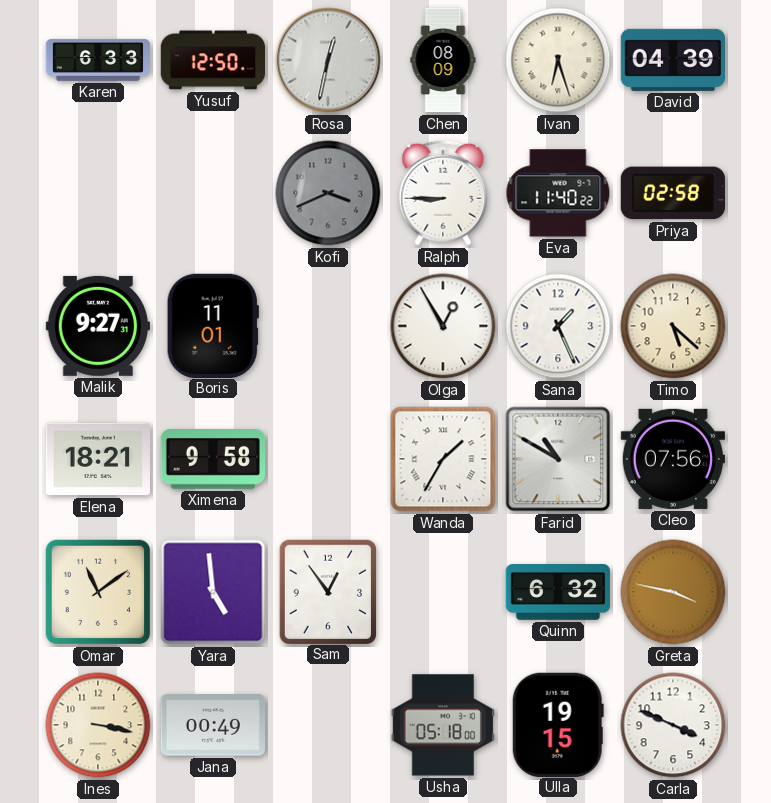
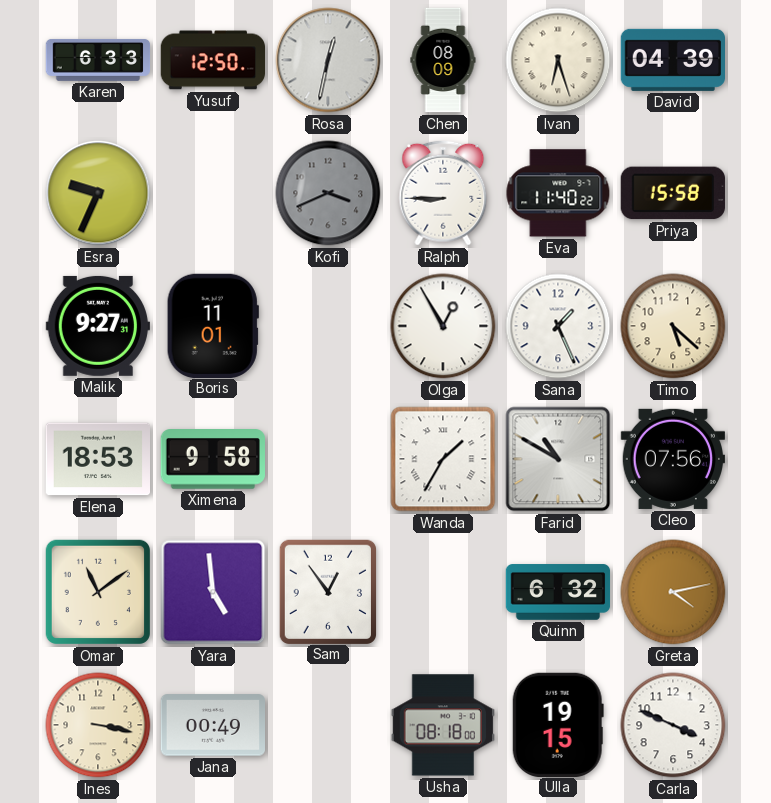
Esra: none -> 9:34
Priya: 02:58 -> 15:58
Elena: 18:21 -> 18:53
Greta: 3:47 -> 4:13
Usha: 05:18 -> 08:18
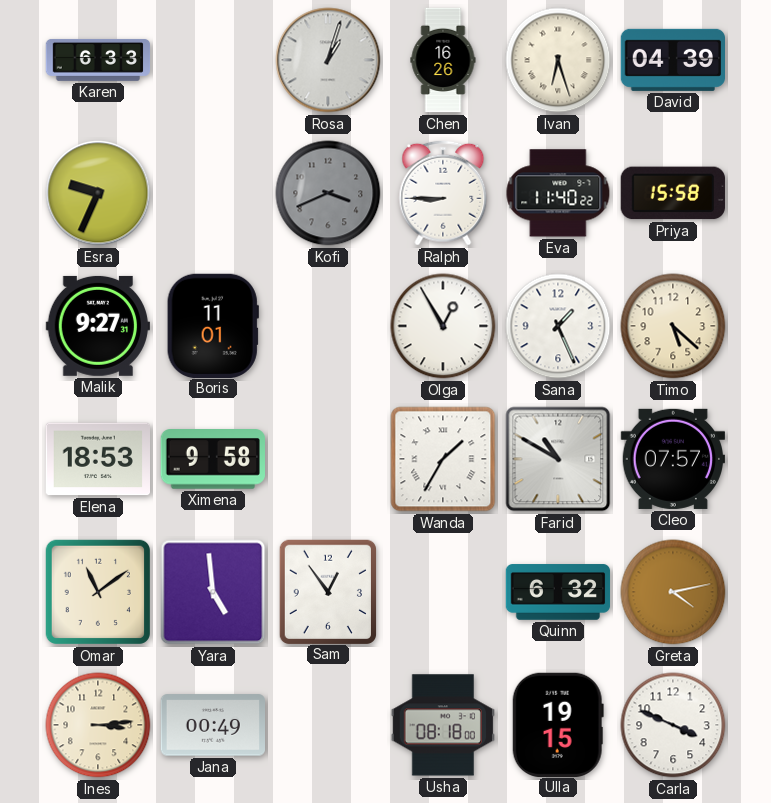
Yusuf: 12:50 -> none
Rosa: 12:32 -> 1:03
Chen: 08:09 -> 16:26
Cleo: 07:56 -> 07:57
Ines: 3:17 -> 3:14
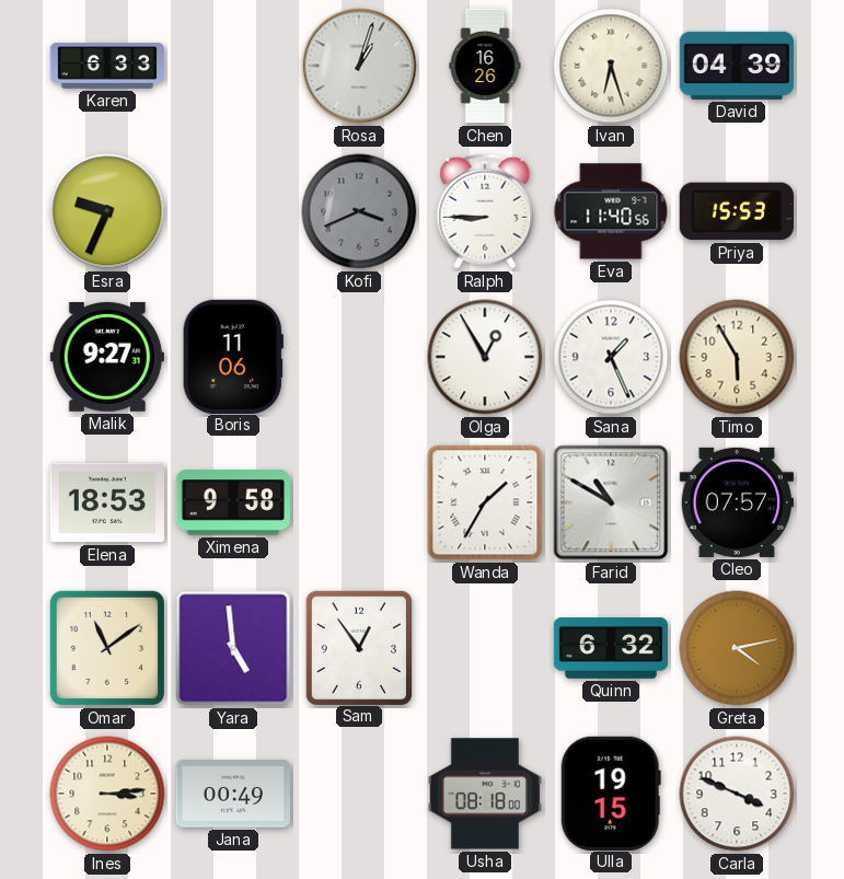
Eva: 11:40:22 -> 11:40:56
Priya: 15:58 -> 15:53
Boris: 11:01 -> 11:06
Timo: 5:22 -> 5:55
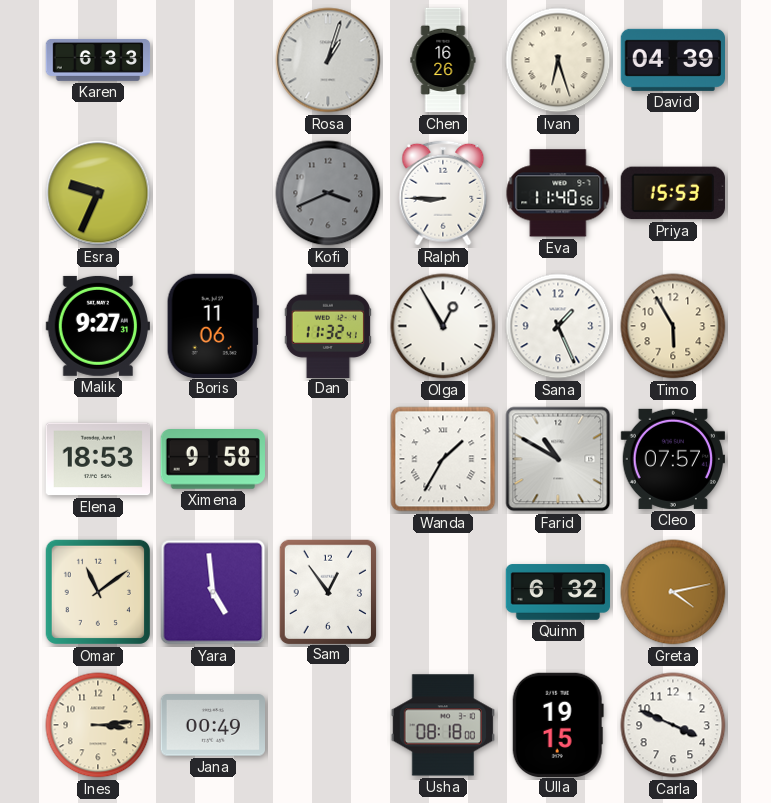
Dan: none -> 11:32
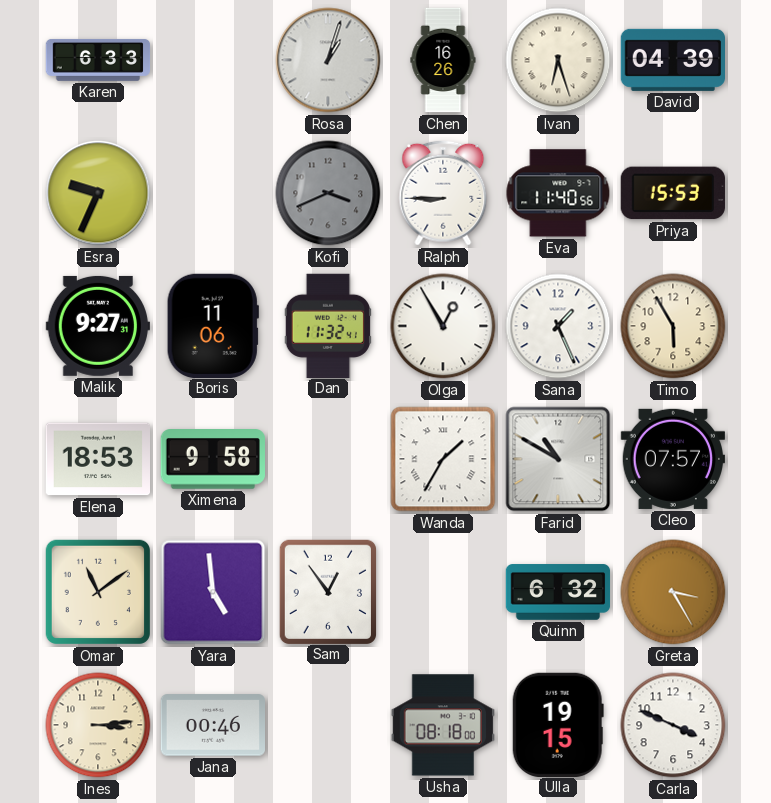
Greta: 4:13 -> 3:25
Jana: 00:49 -> 00:46
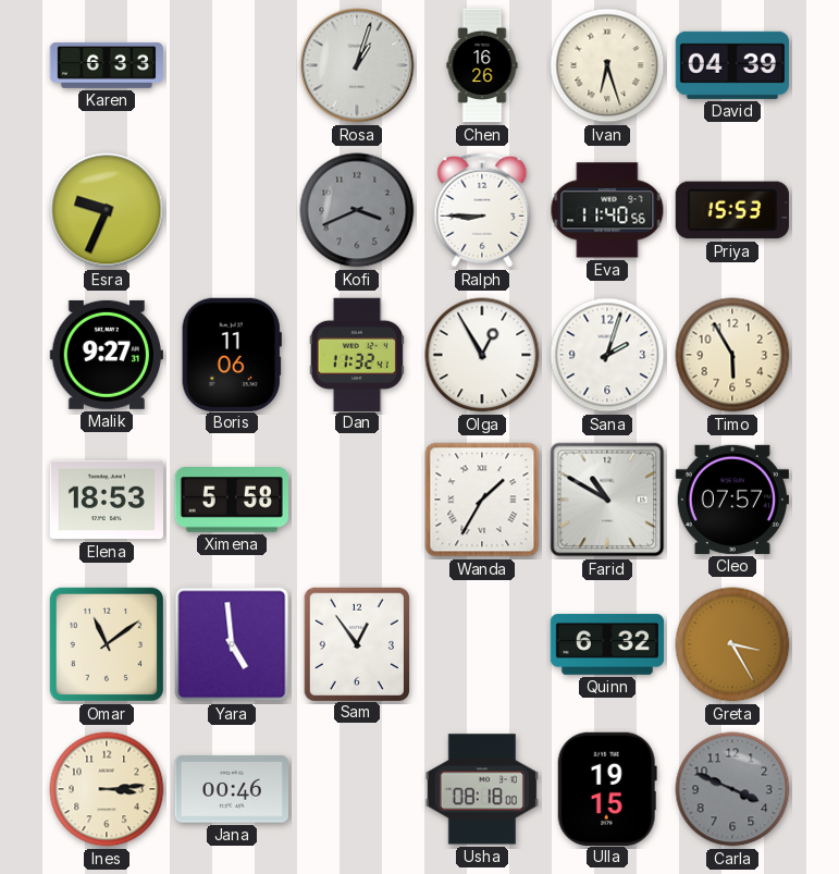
Sana: 1:26 -> 2:03
Ximena: 9:58 -> 5:58
Carla dial: white -> grey
